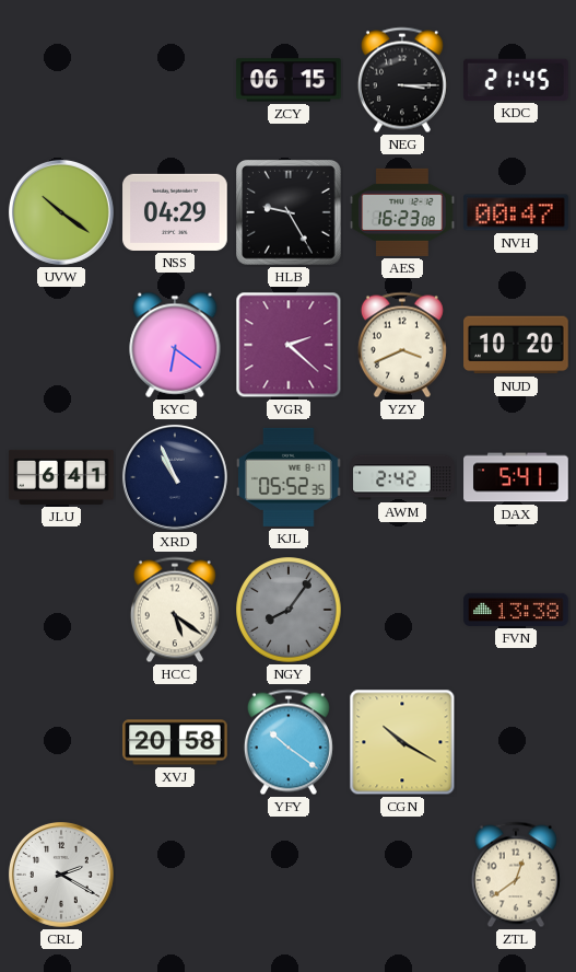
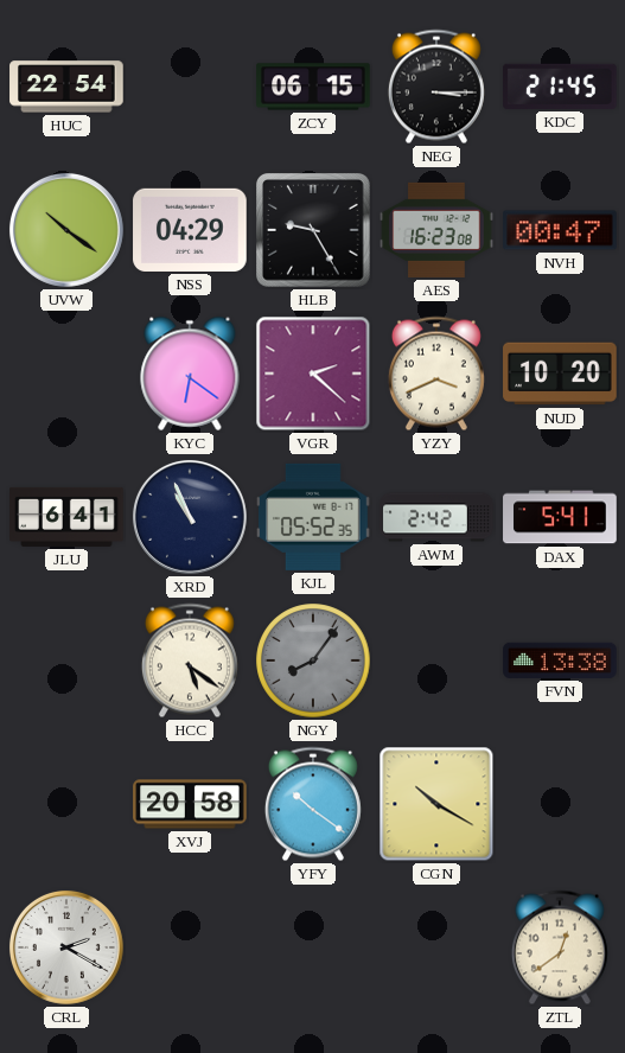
HUC: none -> 22:54
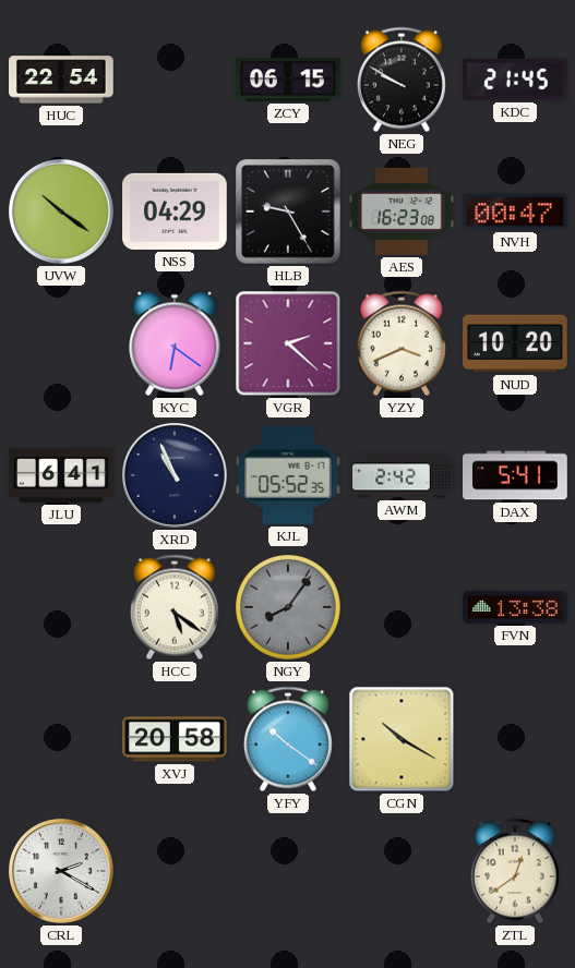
NEG: 3:15 -> 9:50
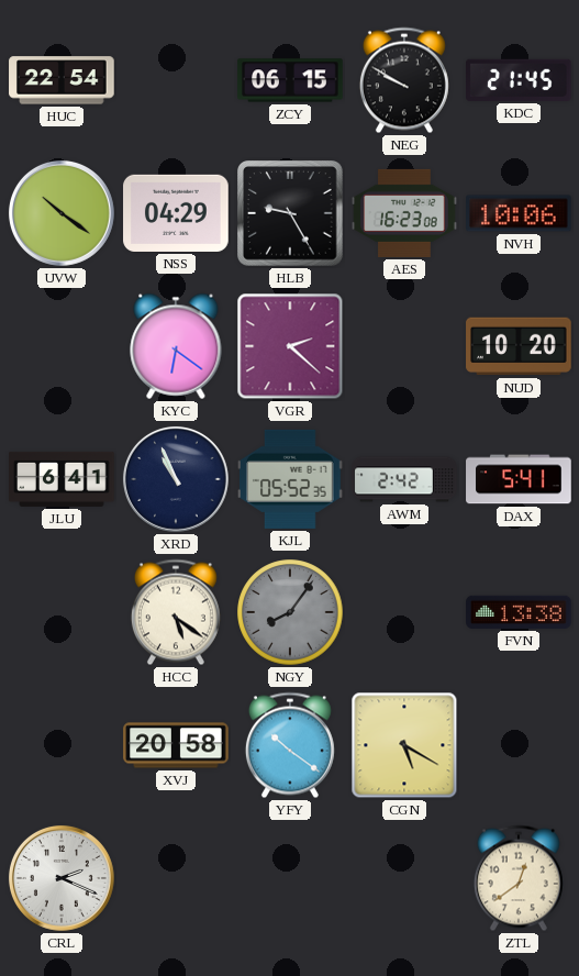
NVH: 00:47 -> 10:06
YZY: 3:41 -> none
CGN: 10:20 -> 5:20
CRL: 2:20 -> 2:19
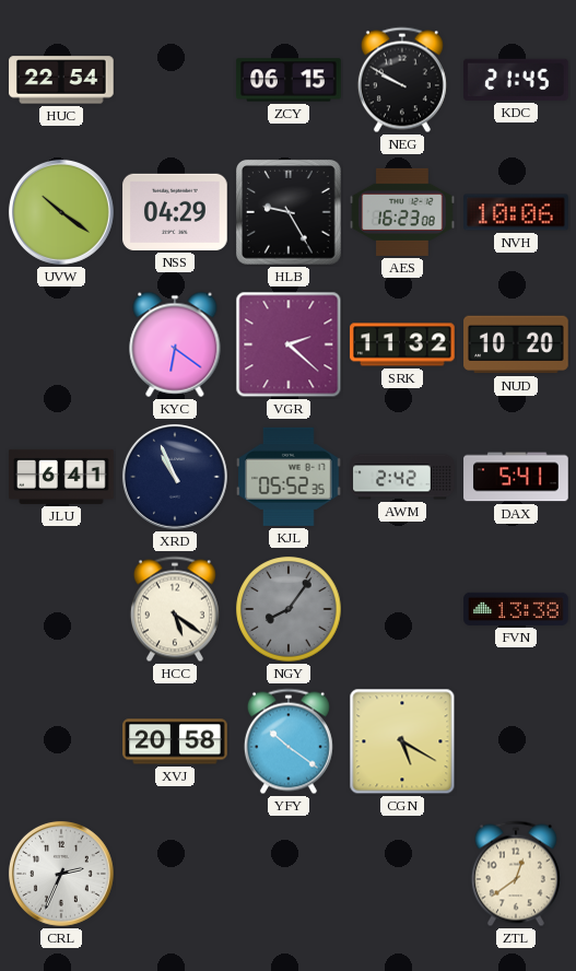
SRK: none -> 11:32
CRL: 2:19 -> 2:34
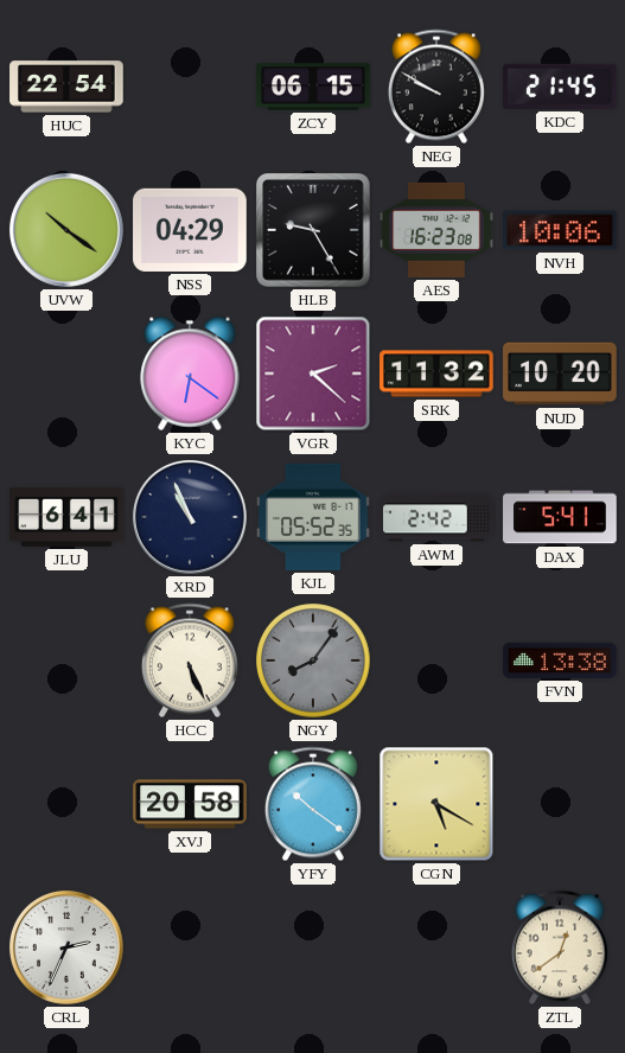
HCC: 5:21 -> 5:26
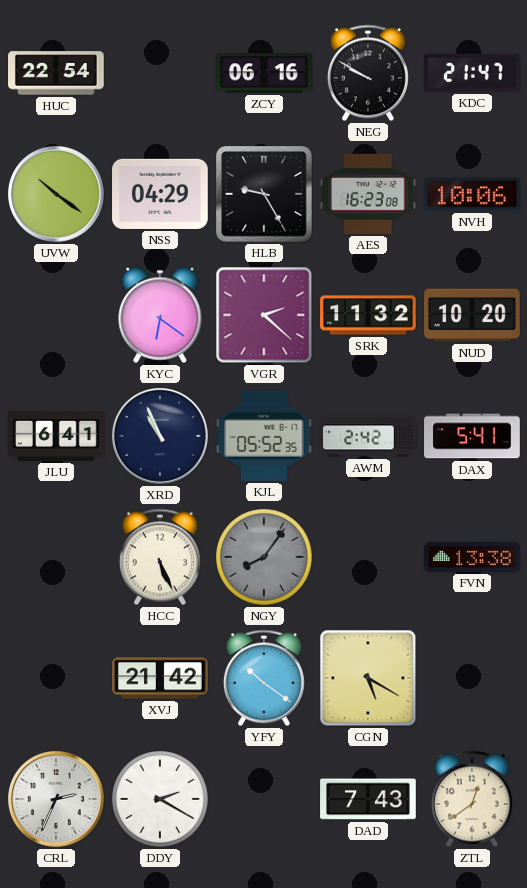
ZCY: 06:15 -> 06:16
KDC: 21:45 -> 21:47
XVJ: 20:58 -> 21:42
DDY: none -> 2:20
DAD: none -> 7:43
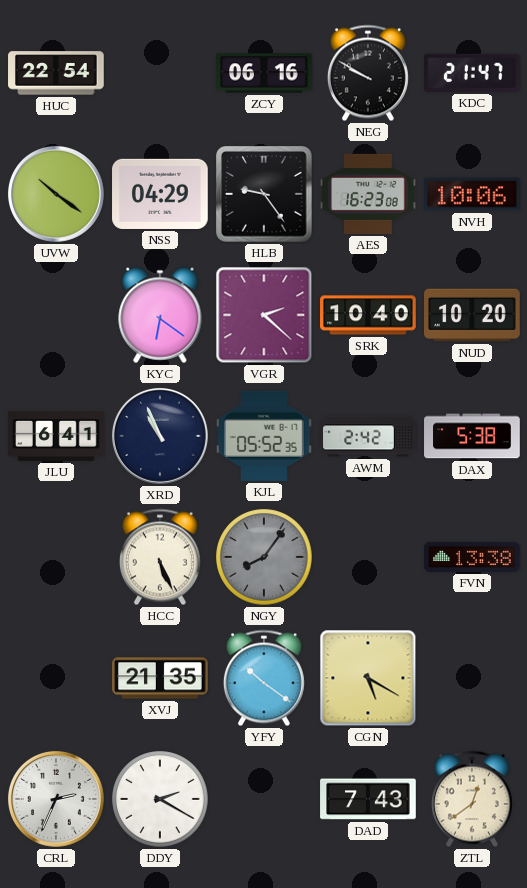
HLB: 9:25 -> 9:24
SRK: 11:32 -> 10:40
DAX: 5:41 -> 5:38
XVJ: 21:42 -> 21:35
